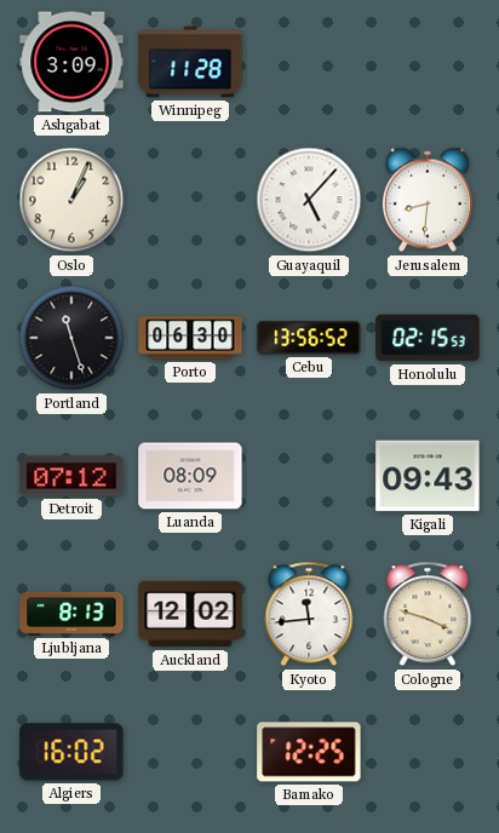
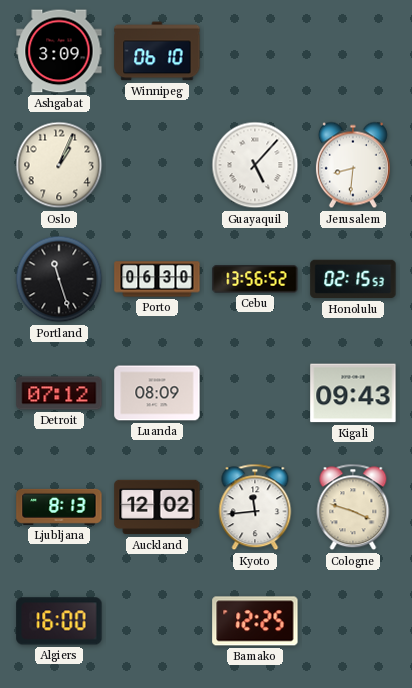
Winnipeg: 11:28 -> 06:10
Algiers: 16:02 -> 16:00
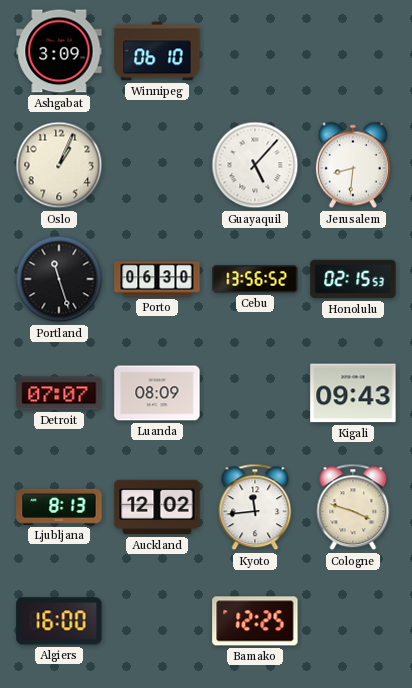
Detroit: 07:12 -> 07:07
